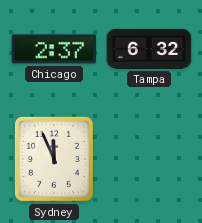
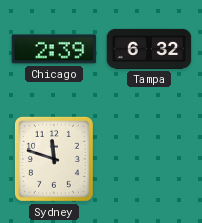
Chicago: 2:37 -> 2:39
Sydney: 11:56 -> 11:48
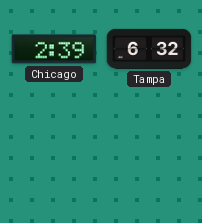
Sydney: 11:48 -> none
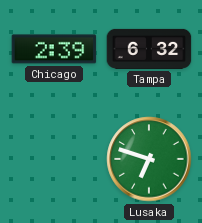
Lusaka: none -> 6:48
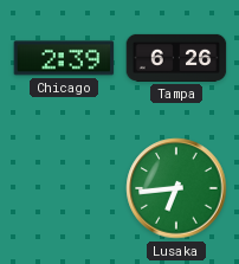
Tampa: 6:32 -> 6:26
Lusaka: 6:48 -> 6:44
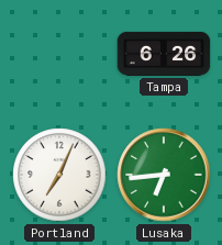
Chicago: 2:39 -> none
Portland: none -> 7:04
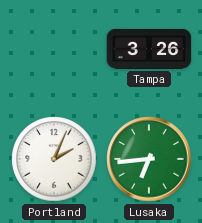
Tampa: 6:26 -> 3:26
Portland: 7:04 -> 2:04
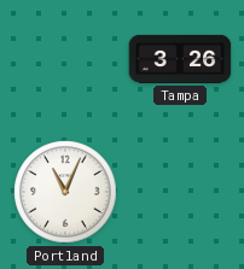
Portland: 2:04 -> 11:04
Lusaka: 6:44 -> none
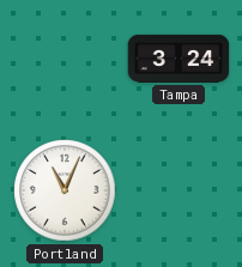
Tampa: 3:26 -> 3:24
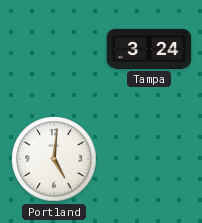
Portland: 11:04 -> 5:01
